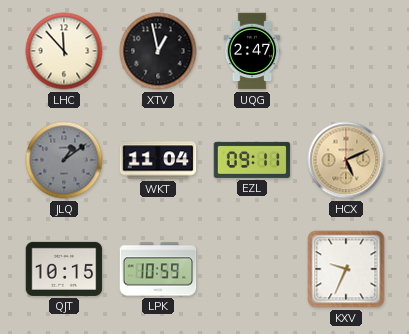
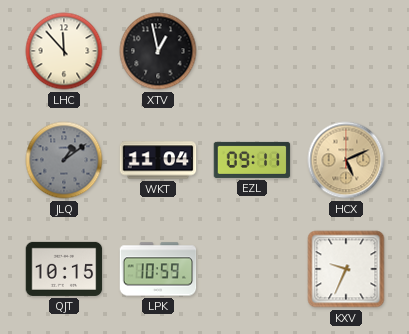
UQG: 2:47 -> none
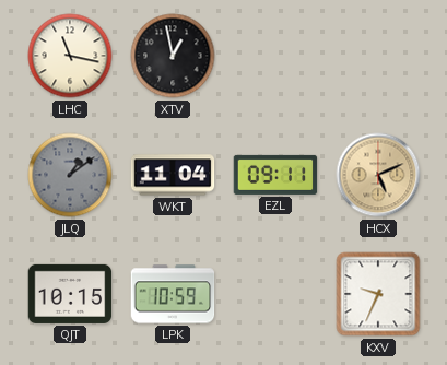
LHC: 11:53 -> 11:17
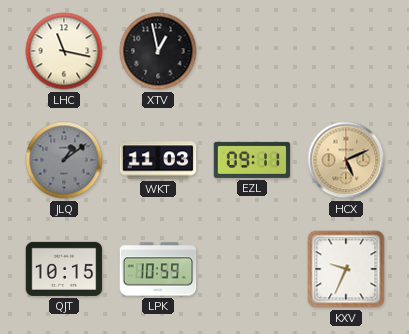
WKT: 11:04 -> 11:03
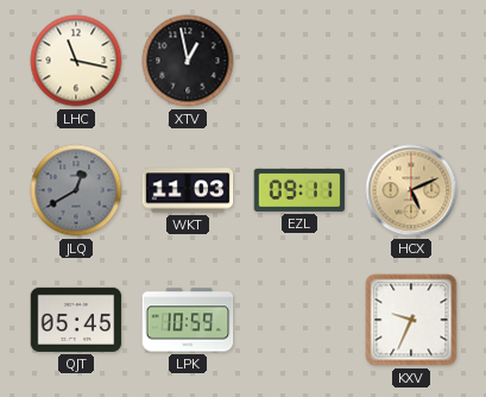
JLQ: 1:09 -> 12:40
QJT: 10:15 -> 05:45
